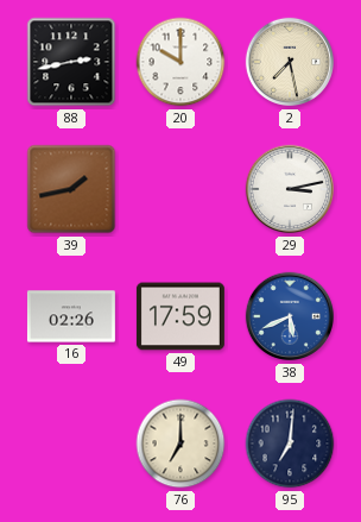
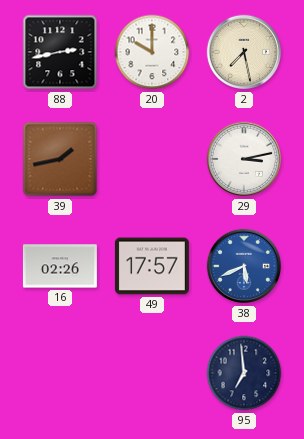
49: 17:59 -> 17:57
76: 7:00 -> none
95: 7:01 -> 6:59
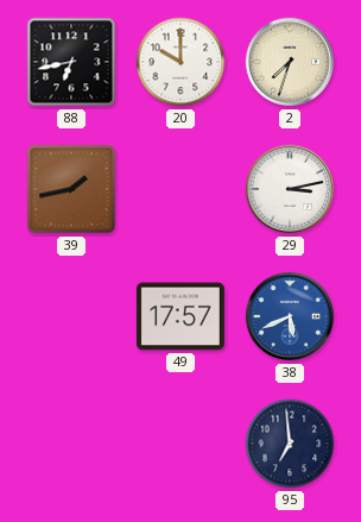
88: 2:43 -> 6:43
2: 7:28 -> 7:33
16: 02:26 -> none
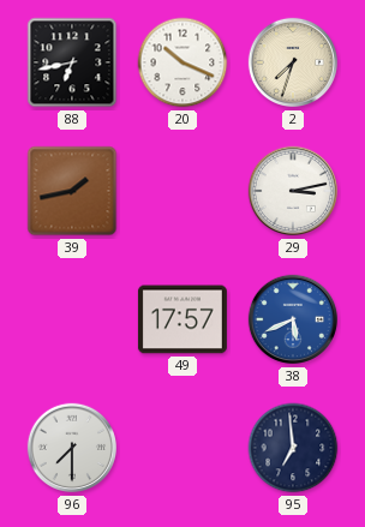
20: 10:00 -> 10:19
96: none -> 7:30
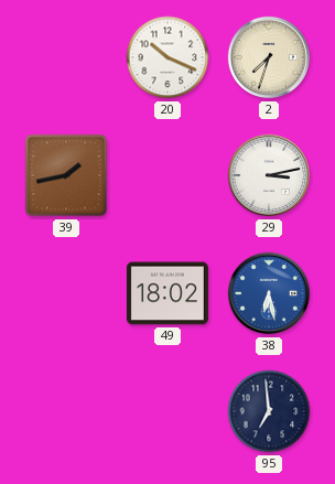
88: 6:43 -> none
49: 17:57 -> 18:02
38: 5:41 -> 6:28
96: 7:30 -> none
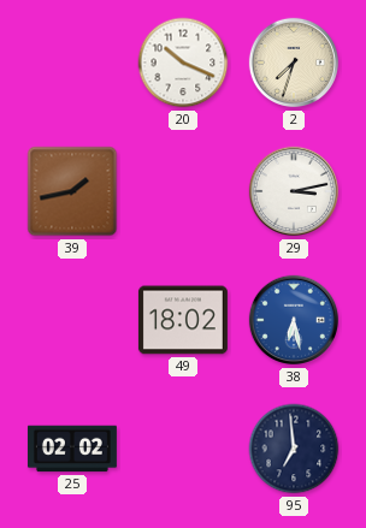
25: none -> 02:02
